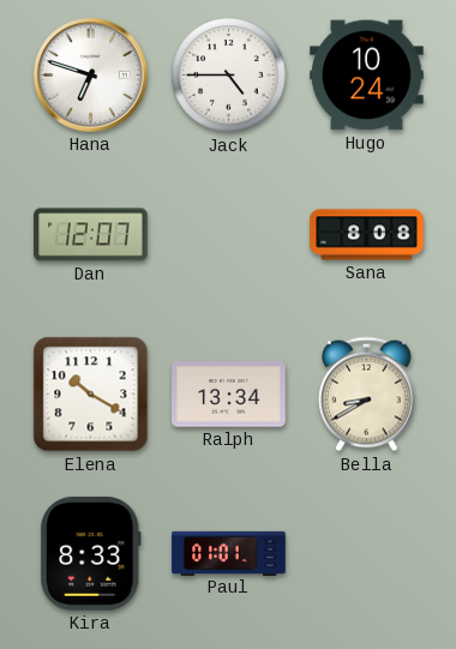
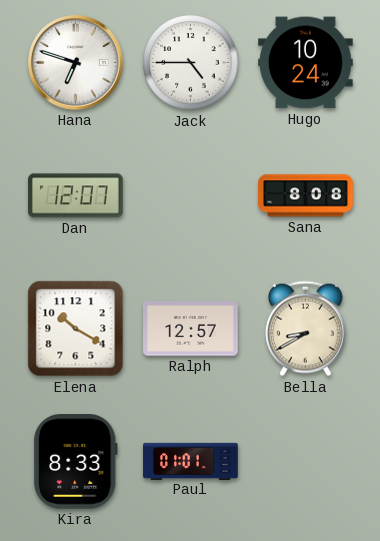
Ralph: 13:34 -> 12:57
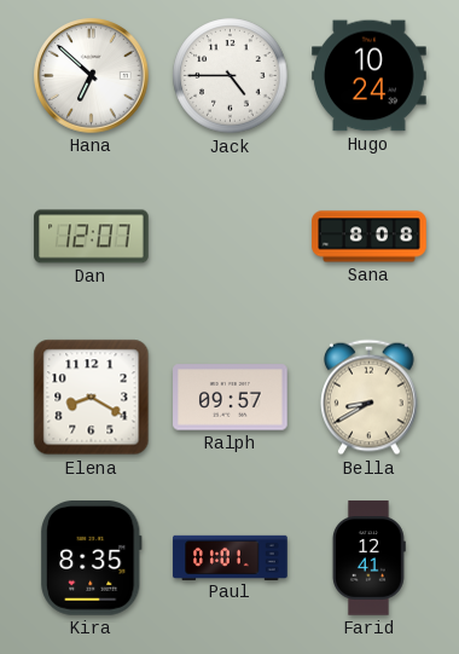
Hana: 6:48 -> 6:52
Elena: 10:20 -> 8:20
Ralph: 12:57 -> 09:57
Kira: 8:33 -> 8:35
Farid: none -> 12:41
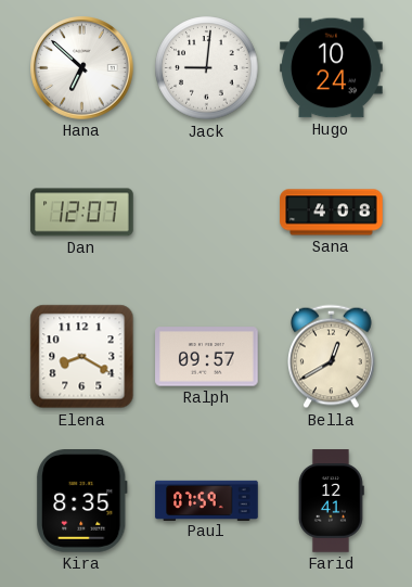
Jack: 4:45 -> 9:01
Sana: 8:08 -> 4:08
Bella: 8:40 -> 12:40
Paul: 01:01 -> 07:59
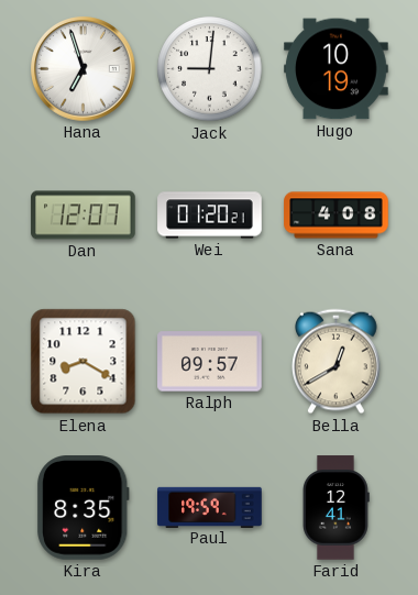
Hana: 6:52 -> 6:57
Hugo: 10:24 -> 10:19
Wei: none -> 01:20
Paul: 07:59 -> 19:59
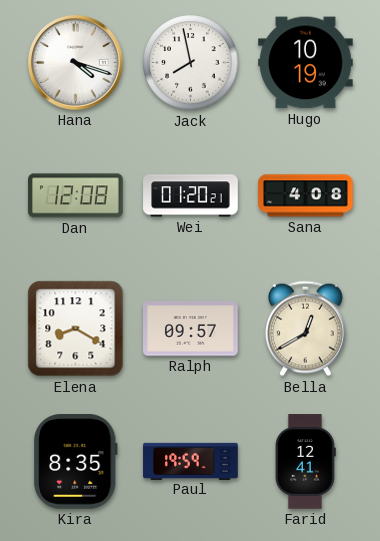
Hana: 6:57 -> 4:18
Jack: 9:01 -> 7:58
Dan: 12:07 -> 12:08
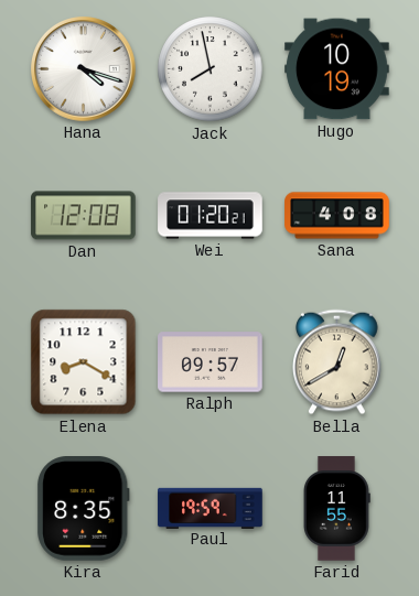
Farid: 12:41 -> 11:55
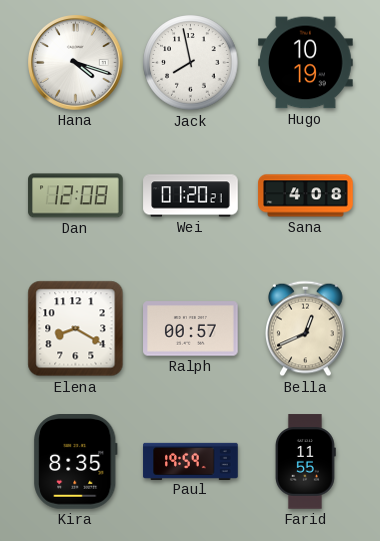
Ralph: 09:57 -> 00:57
Bella: 12:40 -> 12:41
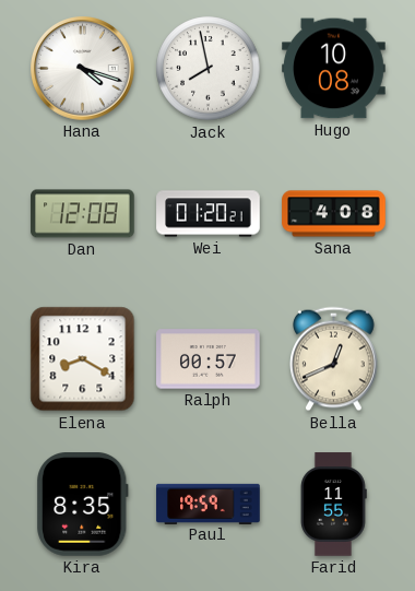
Hugo: 10:19 -> 10:08
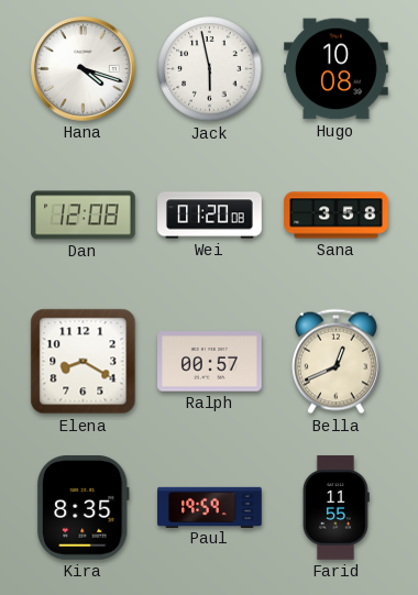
Jack: 7:58 -> 5:58
Wei: 01:20:21 -> 01:20:08
Sana: 4:08 -> 3:58
